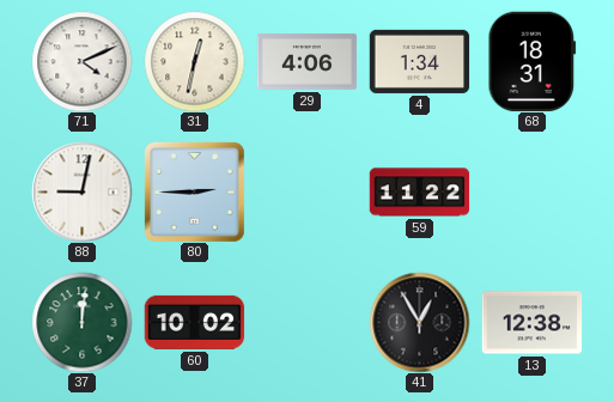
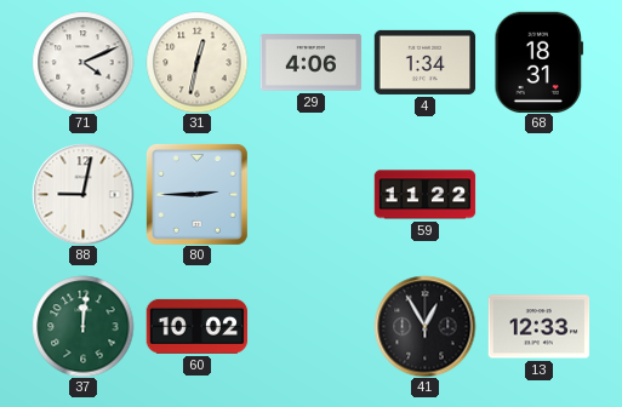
13: 12:38 -> 12:33
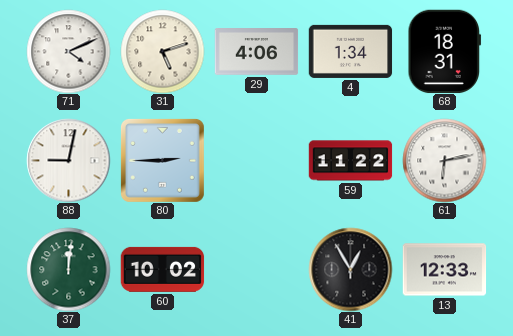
31: 12:32 -> 5:12
61: none -> 6:13
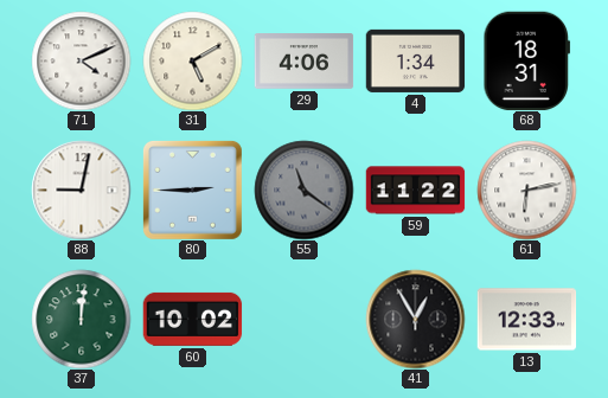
31: 5:12 -> 5:10
55: none -> 11:21
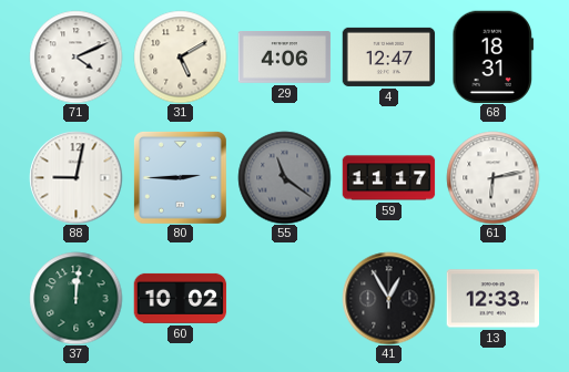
4: 1:34 -> 12:47
59: 11:22 -> 11:17
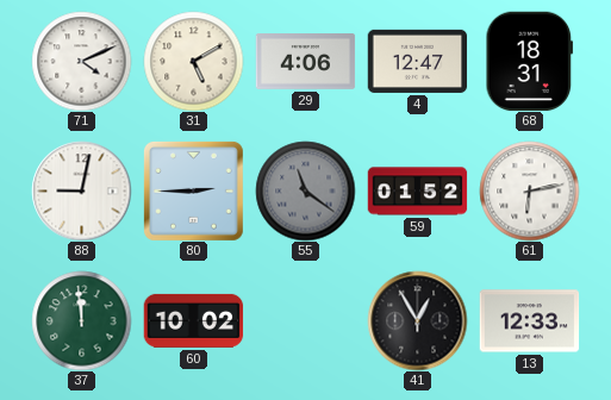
59: 11:17 -> 01:52
37: 12:01 -> 11:59
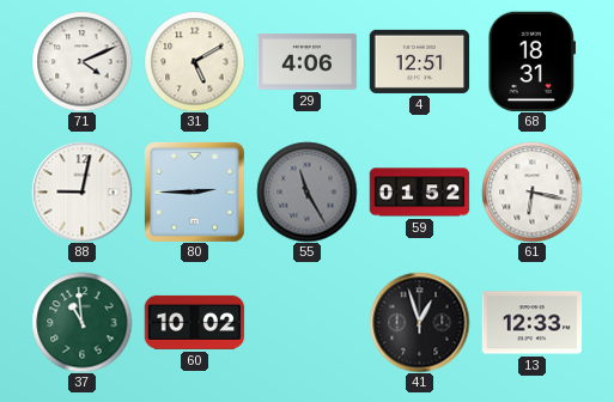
4: 12:47 -> 12:51
55: 11:21 -> 11:25
61: 6:13 -> 6:17
37: 11:59 -> 10:59
41: 12:55 -> 12:57
